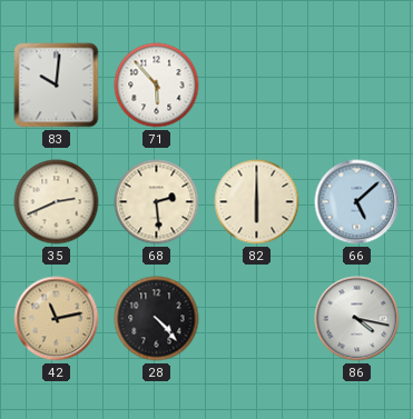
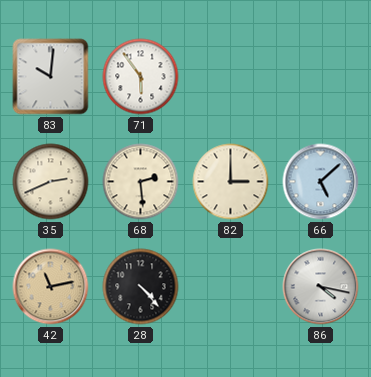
71: 5:53 -> 5:54
82: 6:00 -> 3:00
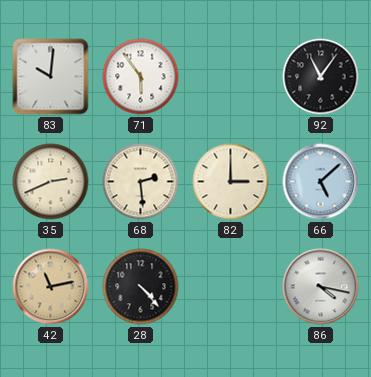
92: none -> 11:06
